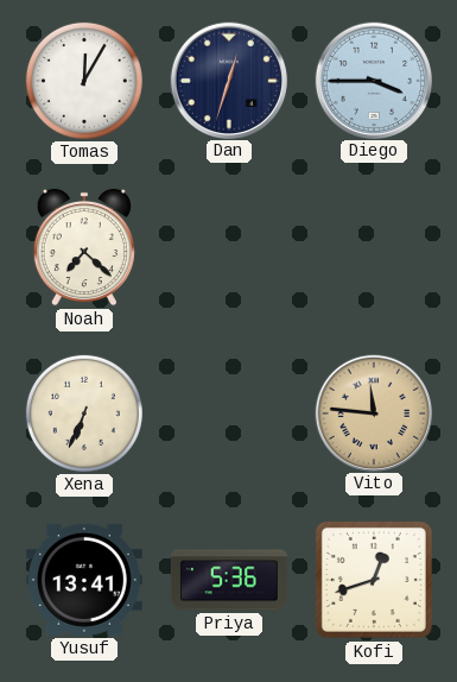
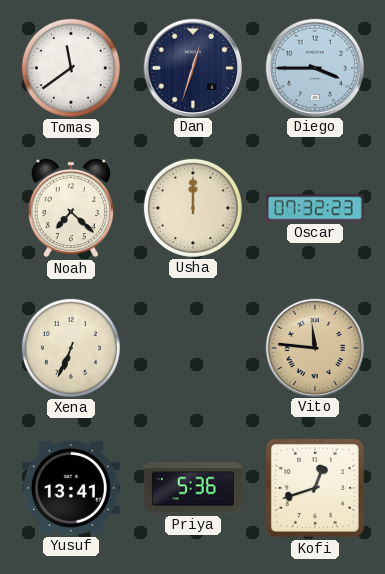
Tomas: 12:05 -> 11:39
Usha: none -> 12:00
Oscar: none -> 07:32
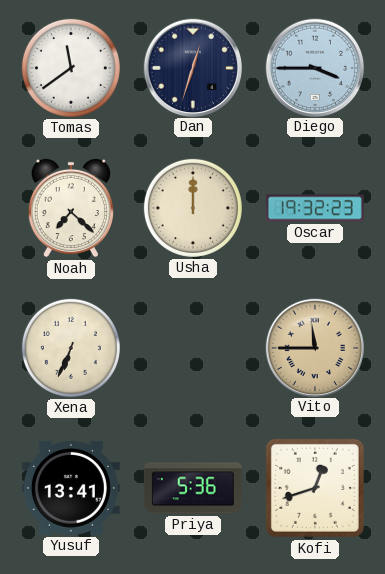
Oscar: 07:32 -> 19:32
Vito: 11:46 -> 11:45
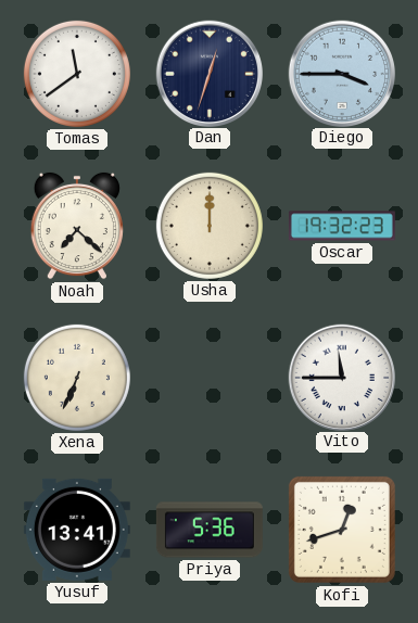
Vito dial: champagne -> white
